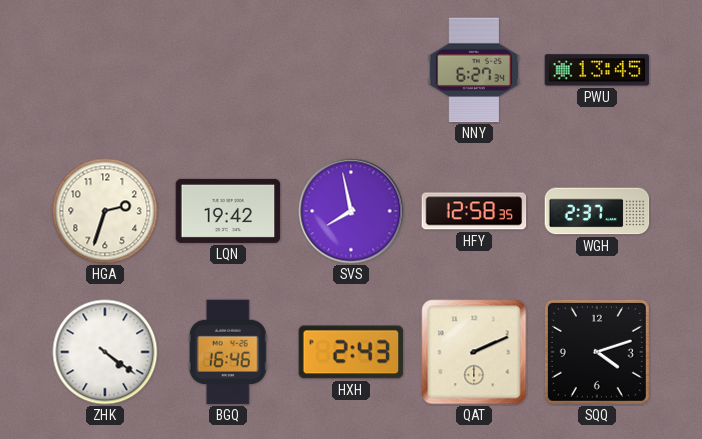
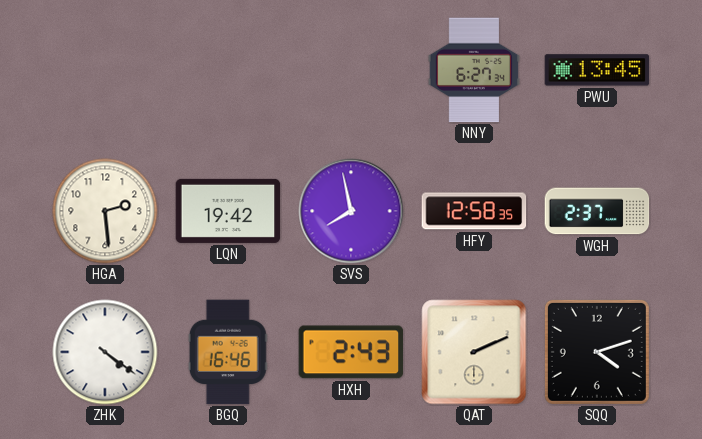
HGA: 2:33 -> 2:29
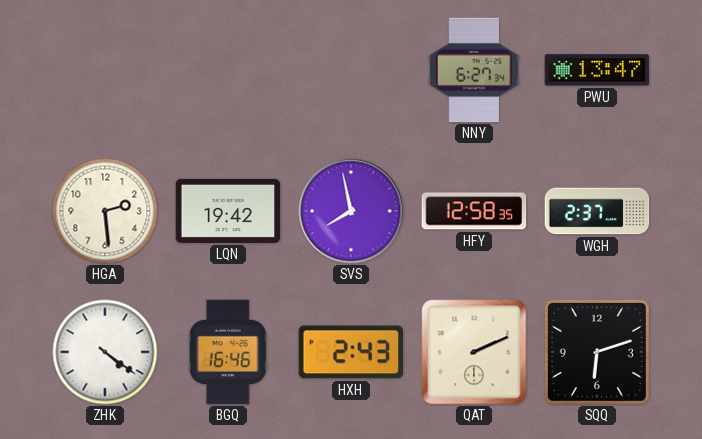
PWU: 13:45 -> 13:47
SQQ: 4:12 -> 6:12
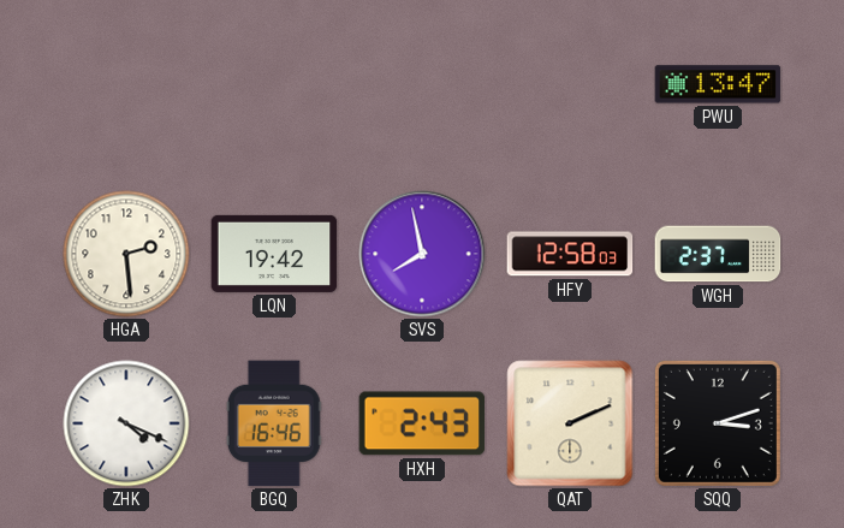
NNY: 6:27 -> none
HFY: 12:58:35 -> 12:58:03
ZHK: 4:21 -> 4:19
SQQ: 6:12 -> 3:12
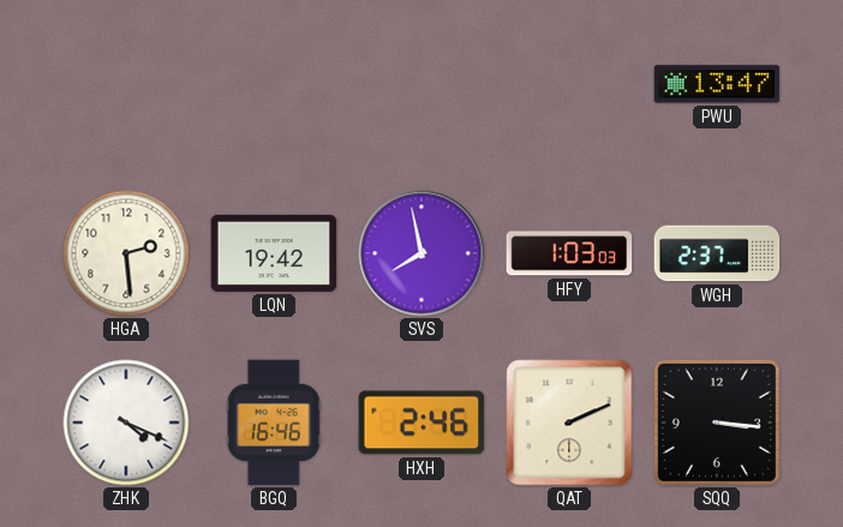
HFY: 12:58 -> 1:03
HXH: 2:43 -> 2:46
SQQ: 3:12 -> 3:16
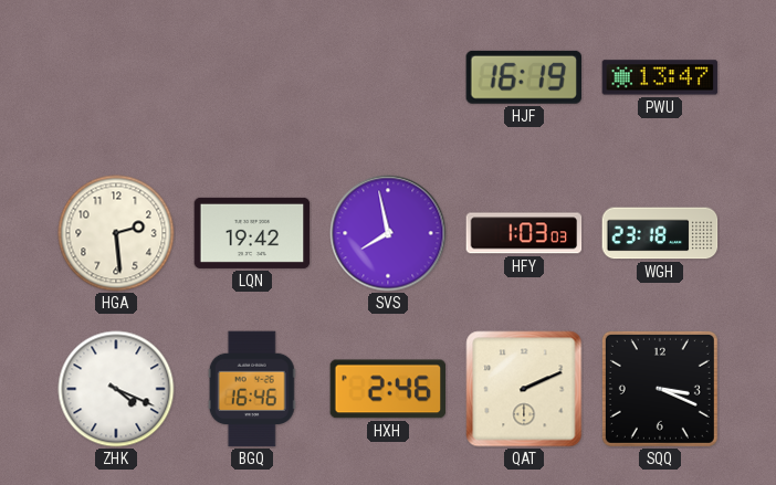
HJF: none -> 16:19
WGH: 2:37 -> 23:18
SQQ: 3:16 -> 3:19
